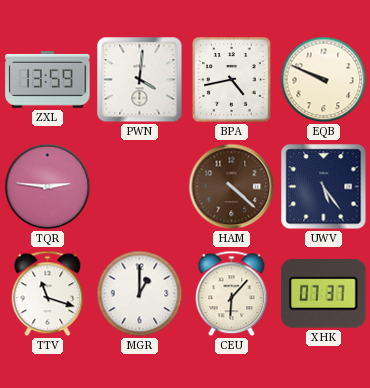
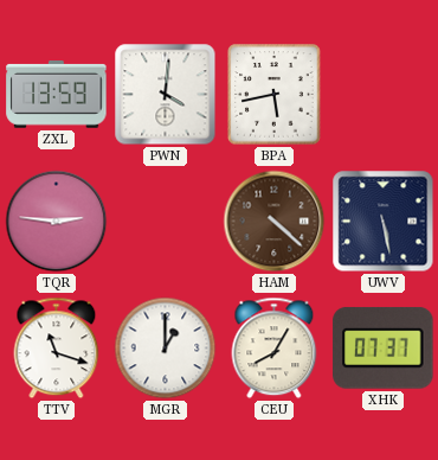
BPA: 4:43 -> 5:43
EQB: 9:49 -> none
UWV: 5:24 -> 5:28
CEU: 6:07 -> 8:05
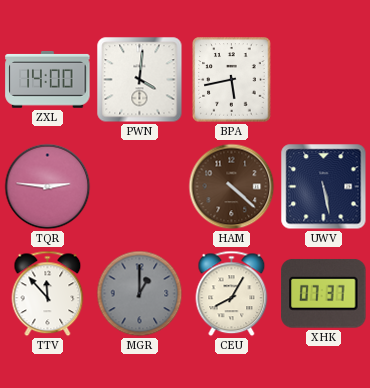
ZXL: 13:59 -> 14:00
TTV: 11:18 -> 11:53
MGR dial: white -> grey
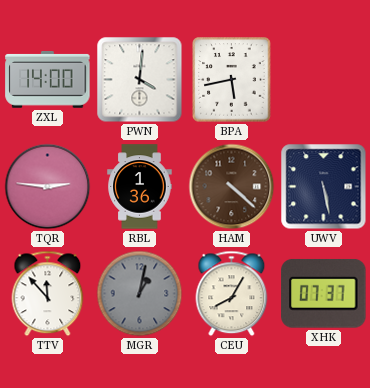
RBL: none -> 1:36
MGR: 1:00 -> 1:02
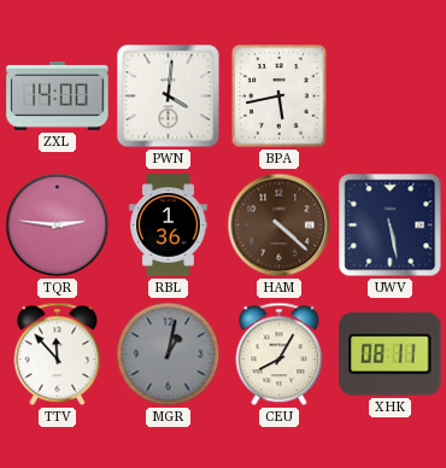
XHK: 07:37 -> 08:11
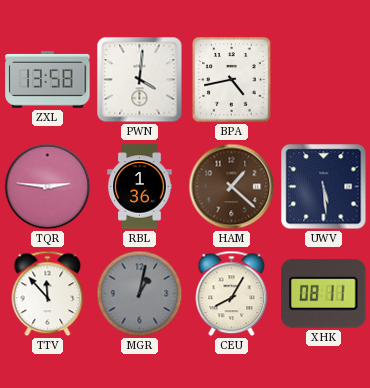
ZXL: 14:00 -> 13:58
BPA: 5:43 -> 4:43
HAM: 4:22 -> 1:22
UWV: 5:28 -> 5:29
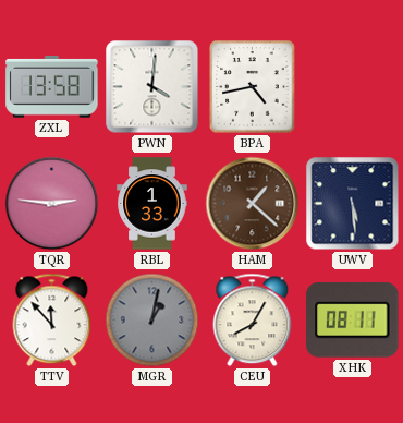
RBL: 1:36 -> 1:33
